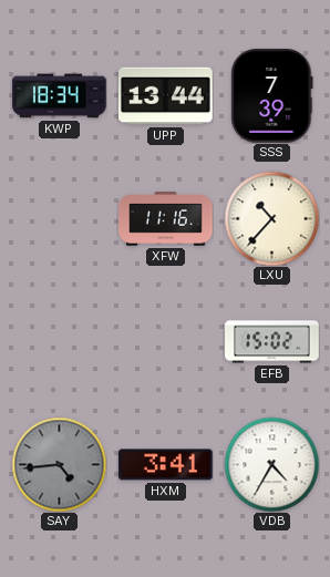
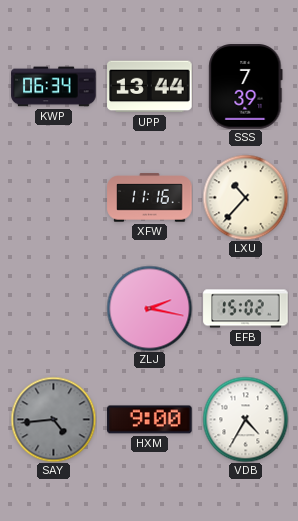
KWP: 18:34 -> 06:34
ZLJ: none -> 2:17
HXM: 3:41 -> 9:00
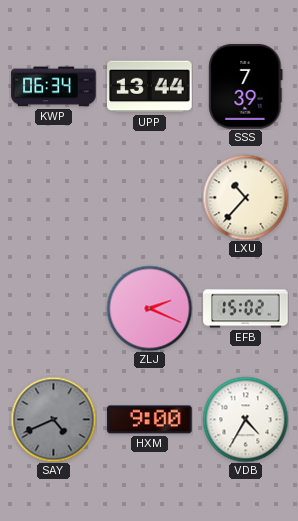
XFW: 11:16 -> none
ZLJ: 2:17 -> 2:19
SAY: 4:44 -> 4:41
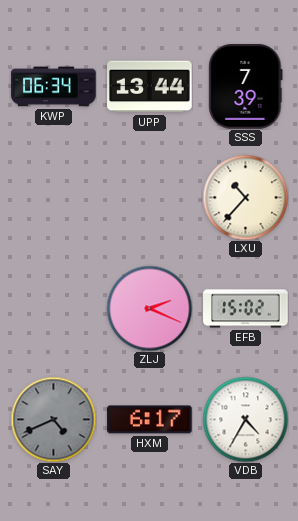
HXM: 9:00 -> 6:17
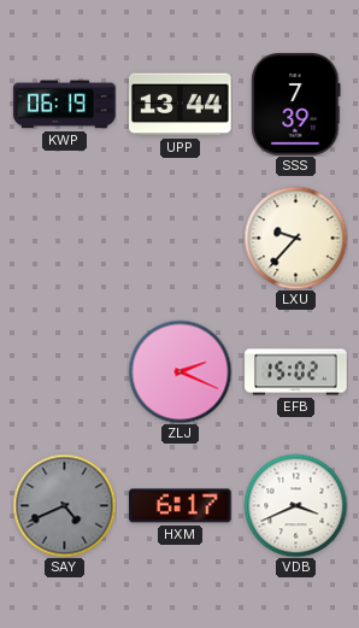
KWP: 06:34 -> 06:19
LXU: 10:37 -> 9:37
VDB: 4:35 -> 3:41
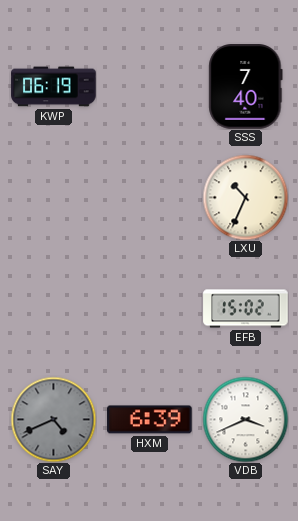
UPP: 13:44 -> none
SSS: 7:39 -> 7:40
LXU: 9:37 -> 10:34
ZLJ: 2:19 -> none
HXM: 6:17 -> 6:39
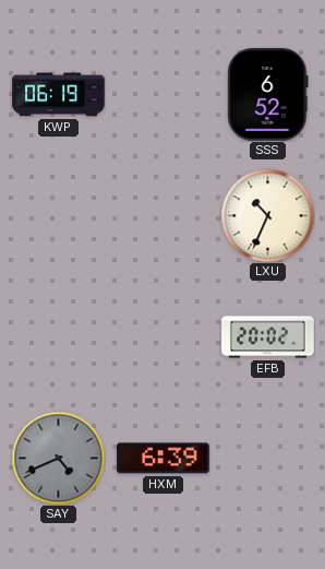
SSS: 7:40 -> 6:52
EFB: 15:02 -> 20:02
VDB: 3:41 -> none
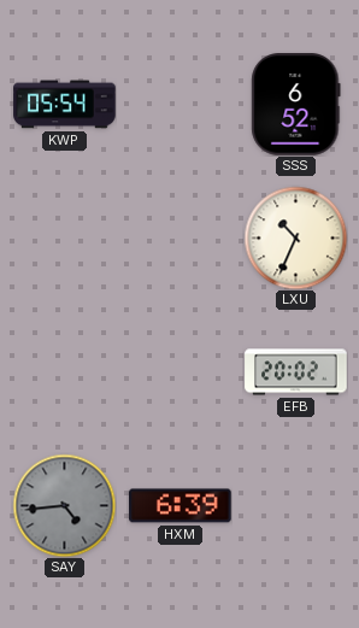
KWP: 06:19 -> 05:54
SAY: 4:41 -> 4:44
